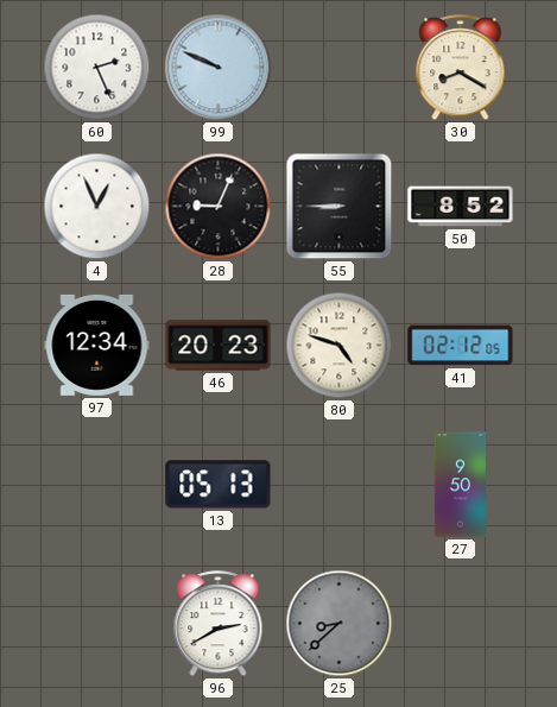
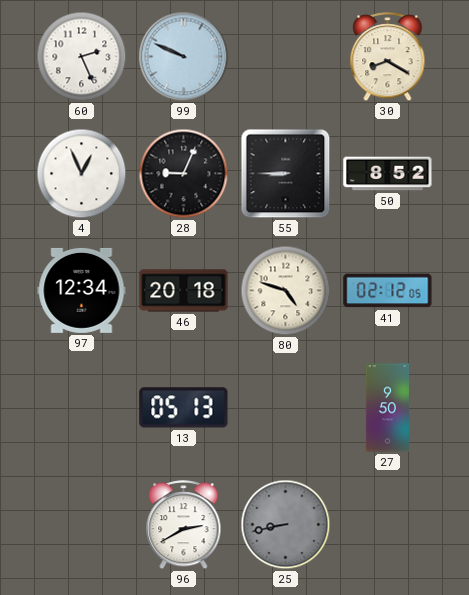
46: 20:23 -> 20:18
25: 8:38 -> 8:43
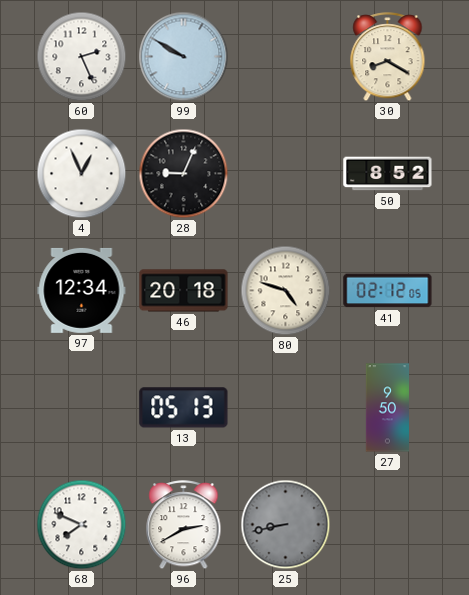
99: 9:49 -> 9:50
55: 8:45 -> none
68: none -> 7:49
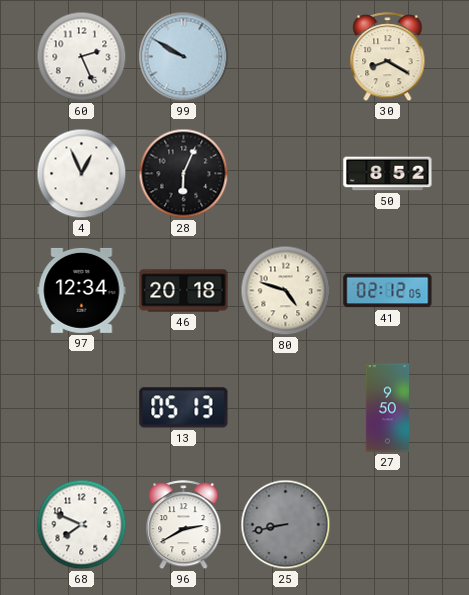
28: 9:04 -> 6:04
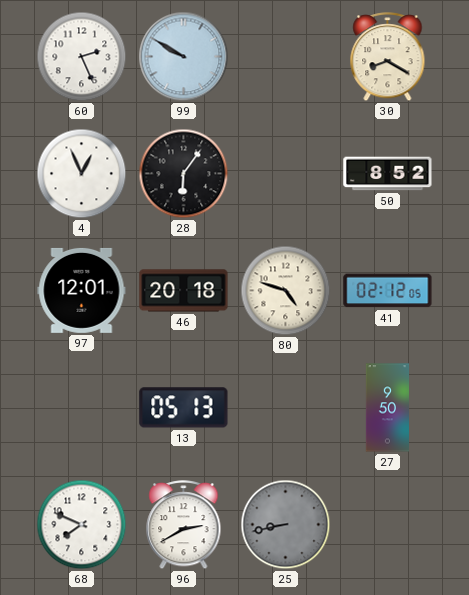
28: 6:04 -> 6:06
97: 12:34 -> 12:01
